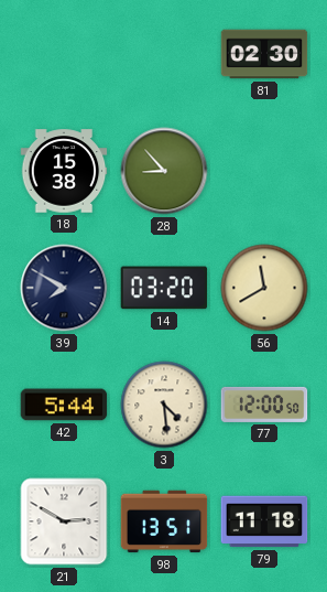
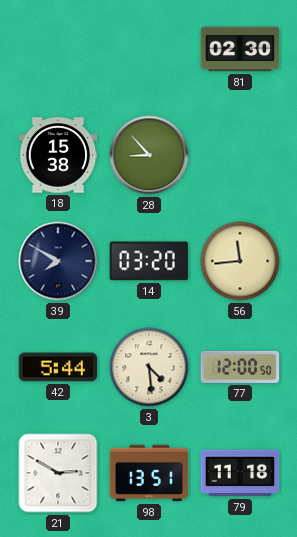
56: 11:40 -> 11:44
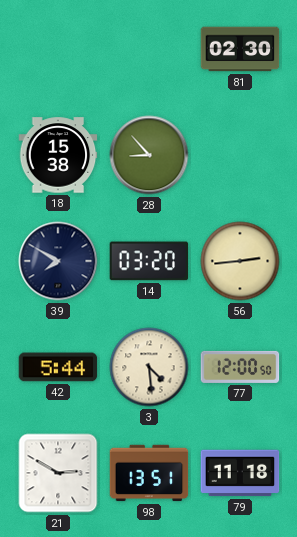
56: 11:44 -> 2:44
